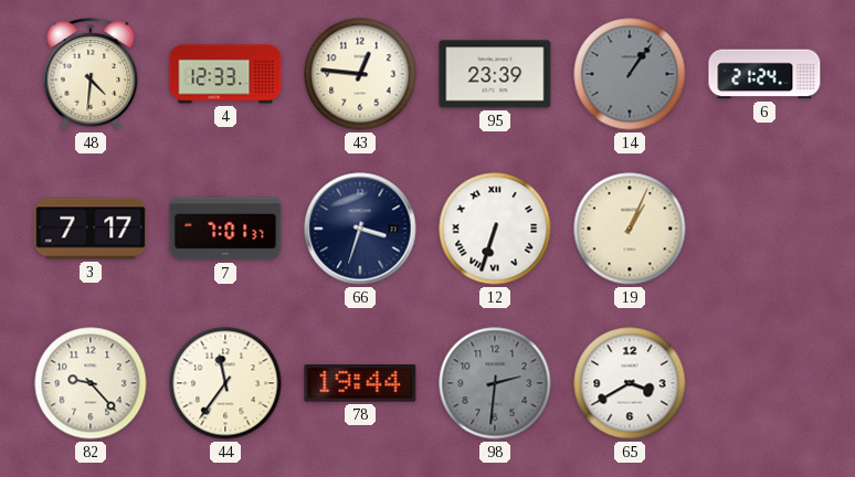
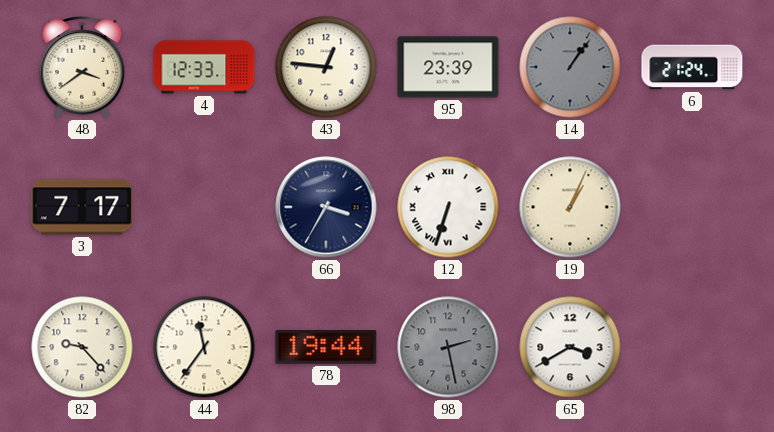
48: 4:31 -> 3:39
7: 7:01 -> none
66: 3:33 -> 3:35
98: 2:31 -> 2:28
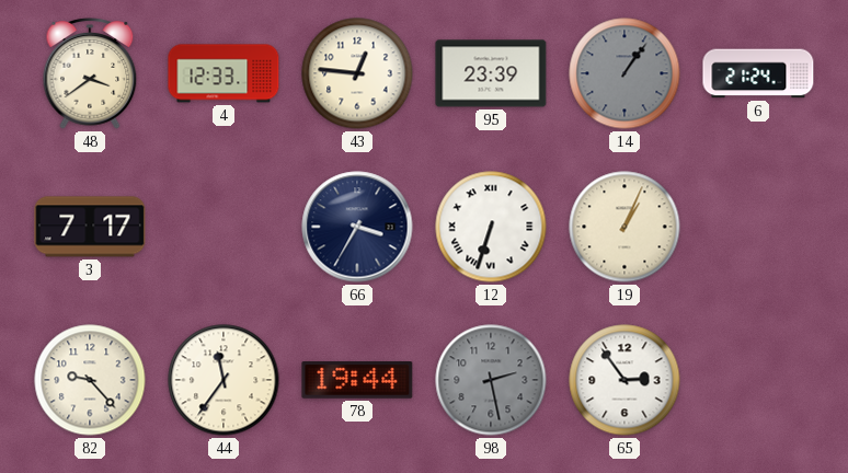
65: 3:40 -> 2:54
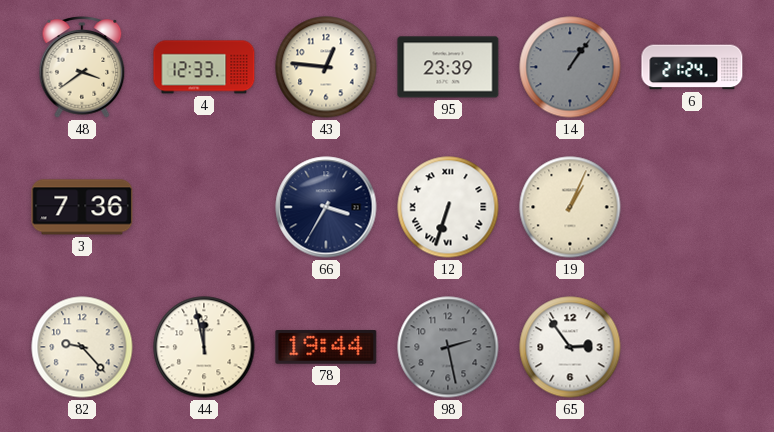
3: 7:17 -> 7:36
44: 11:36 -> 11:58
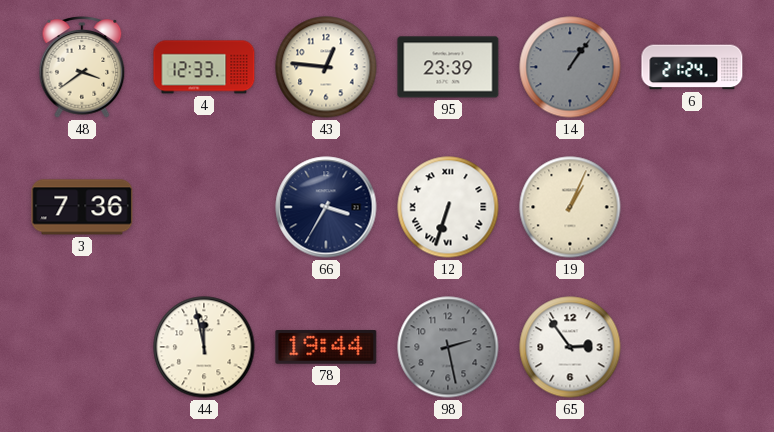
82: 9:23 -> none
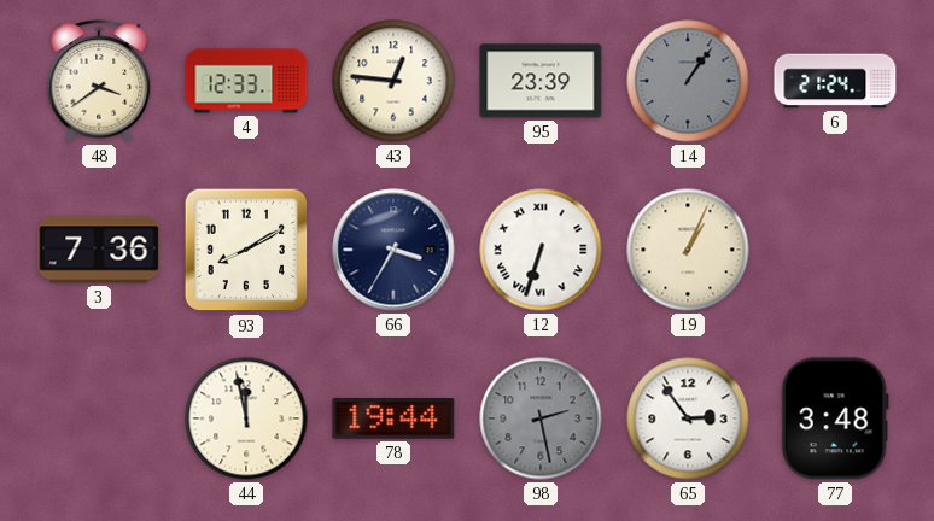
93: none -> 8:10
77: none -> 3:48
